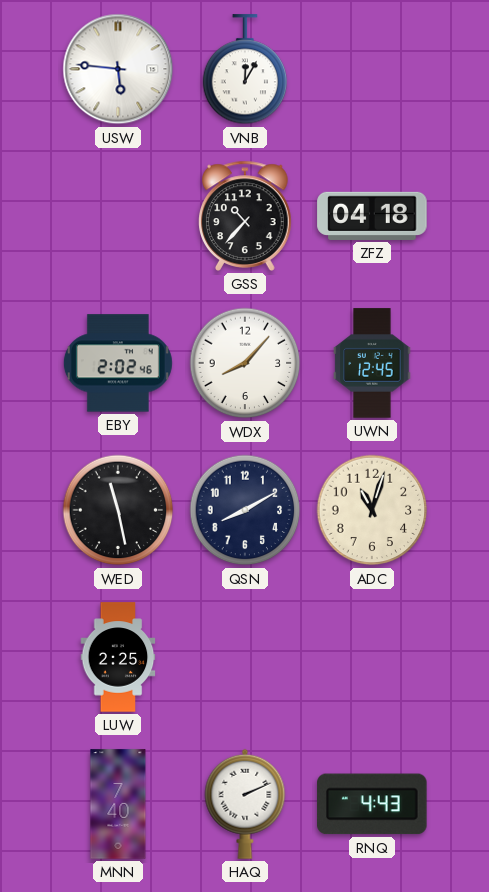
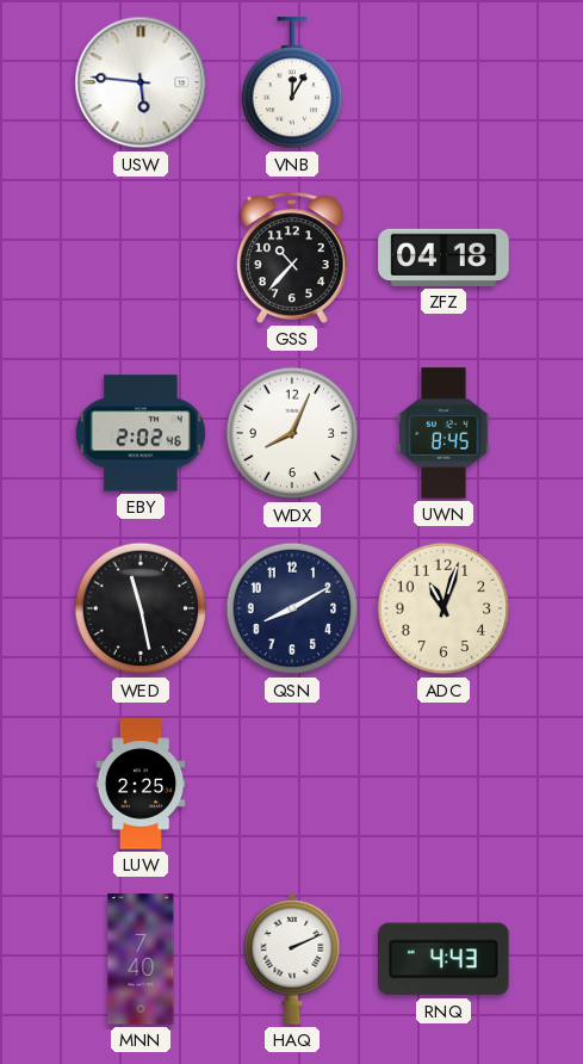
WDX: 8:07 -> 8:04
UWN: 12:45 -> 8:45
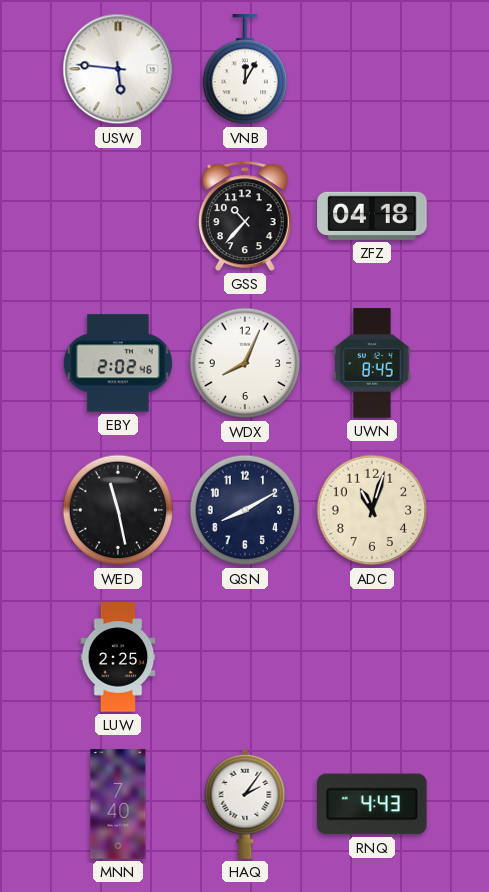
HAQ: 2:11 -> 2:06
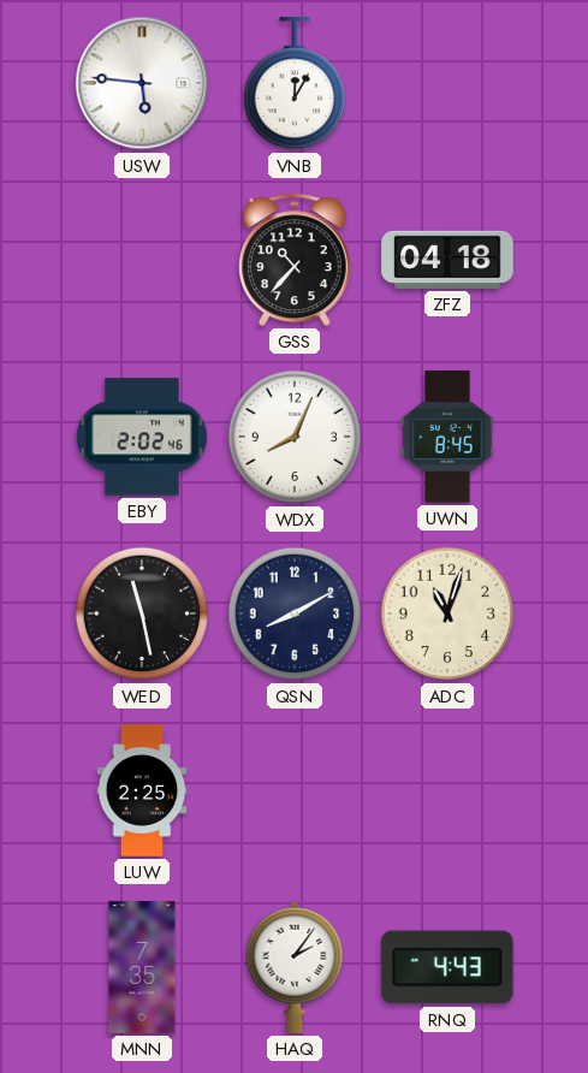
MNN: 7:40 -> 7:35
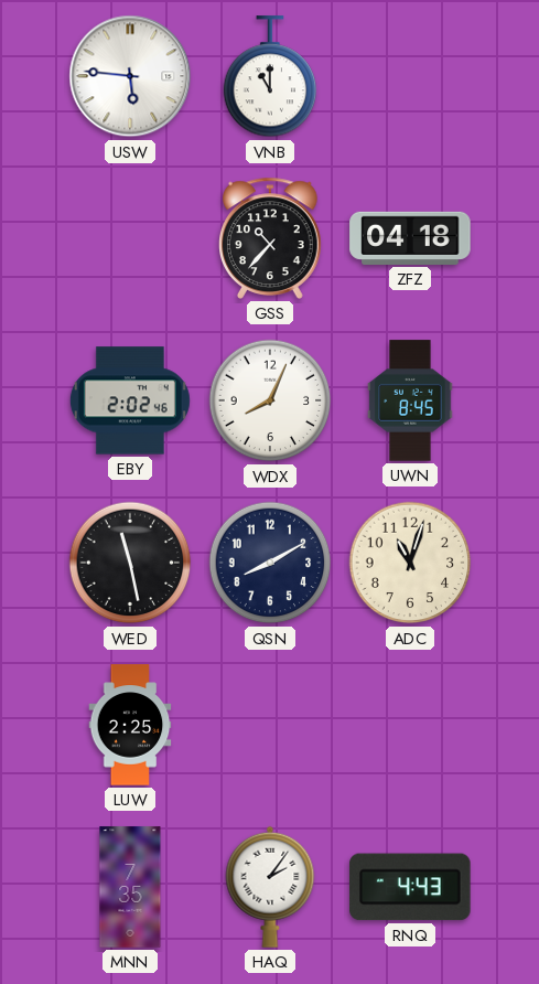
VNB: 12:05 -> 11:00
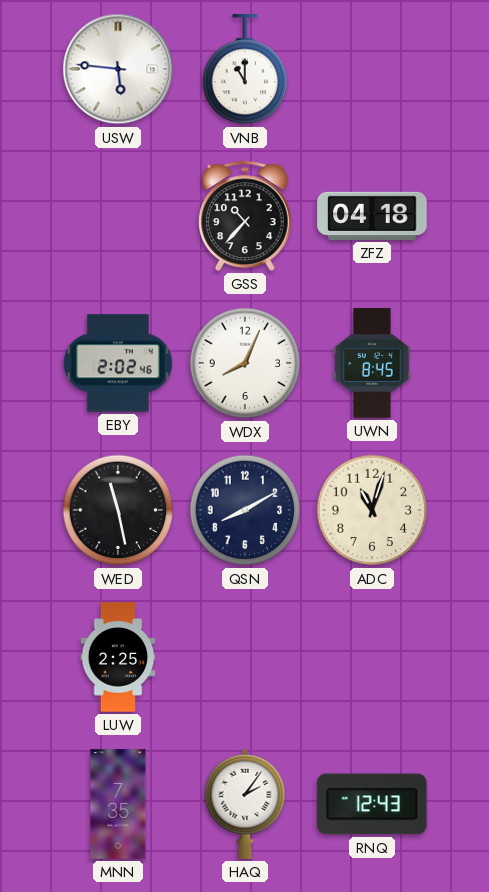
RNQ: 4:43 -> 12:43
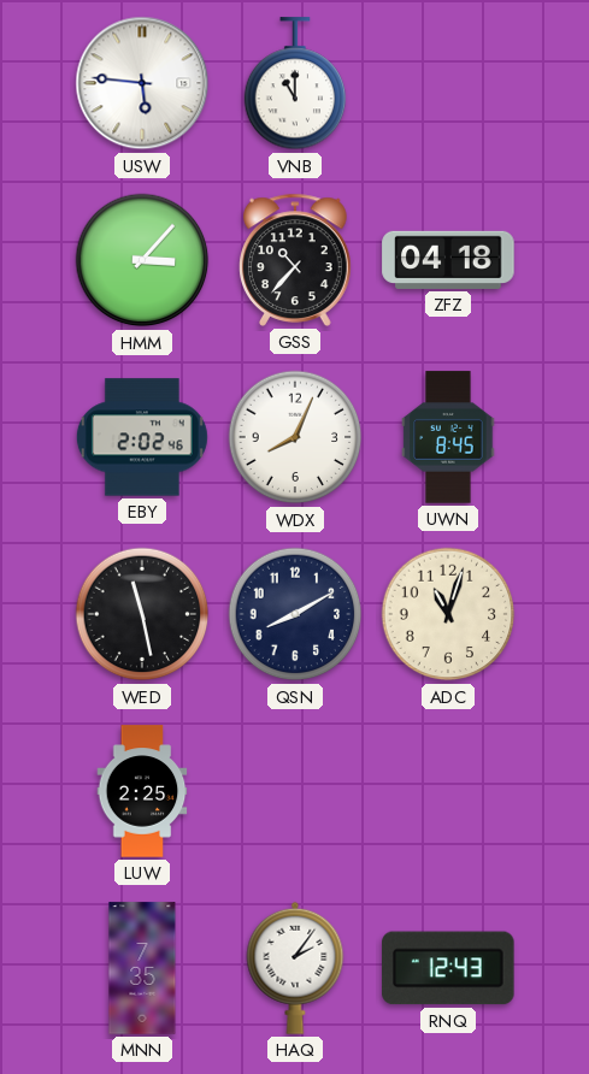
HMM: none -> 3:07
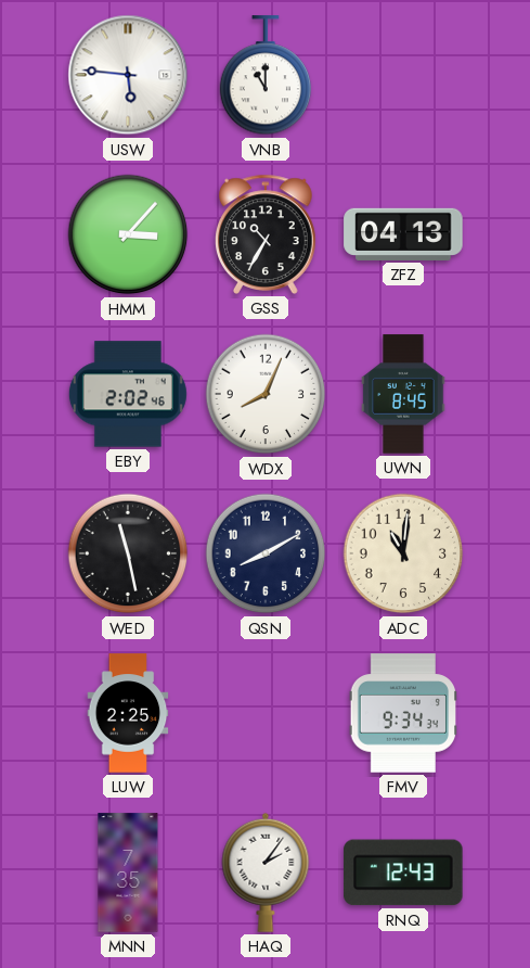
GSS: 10:37 -> 10:35
ZFZ: 04:18 -> 04:13
ADC: 11:03 -> 11:01
FMV: none -> 9:34
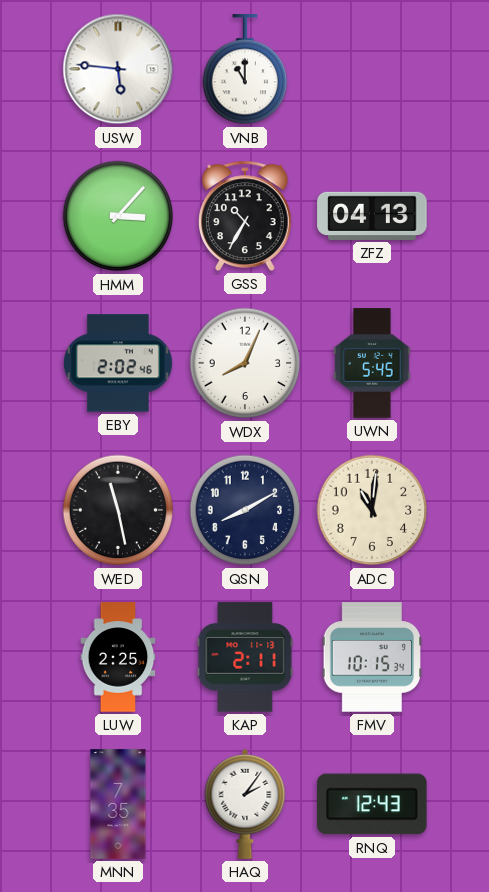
UWN: 8:45 -> 5:45
KAP: none -> 2:11
FMV: 9:34 -> 10:15
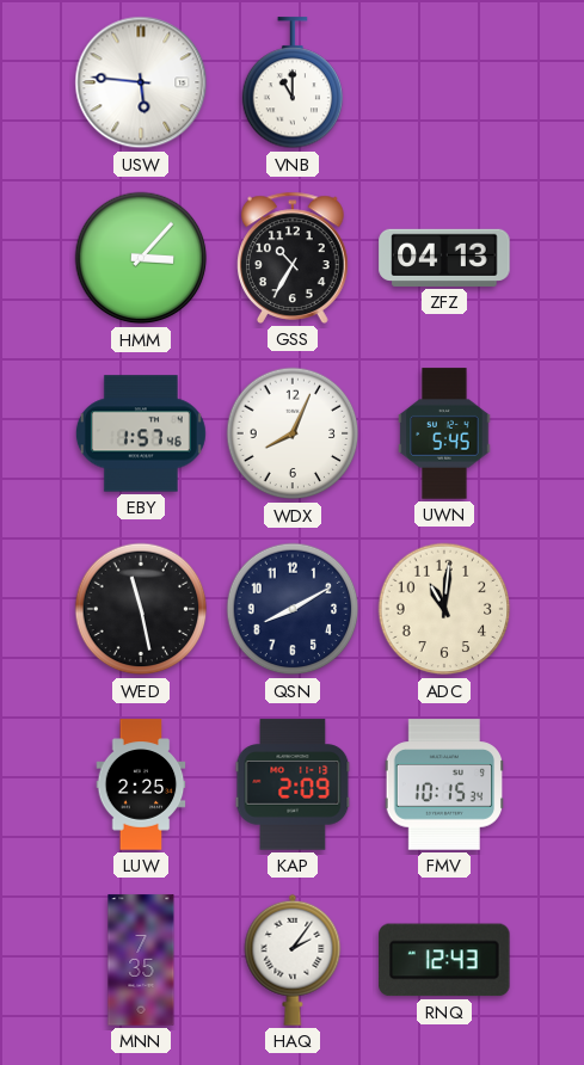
EBY: 2:02 -> 1:57
KAP: 2:11 -> 2:09
